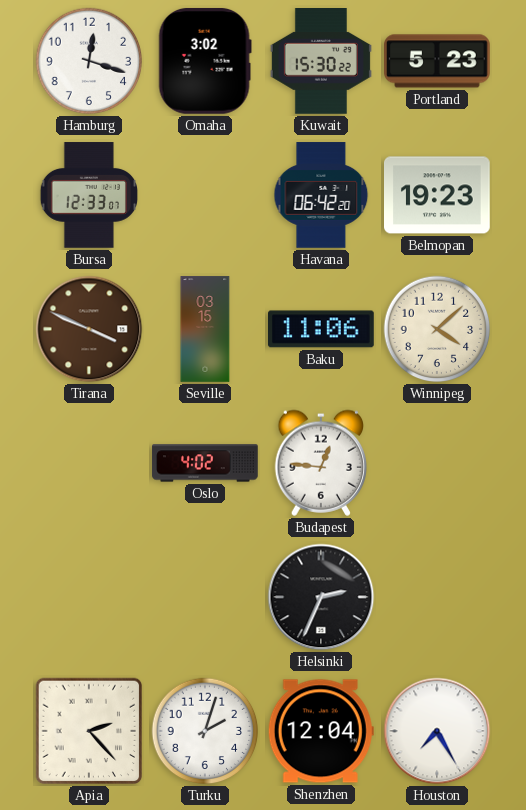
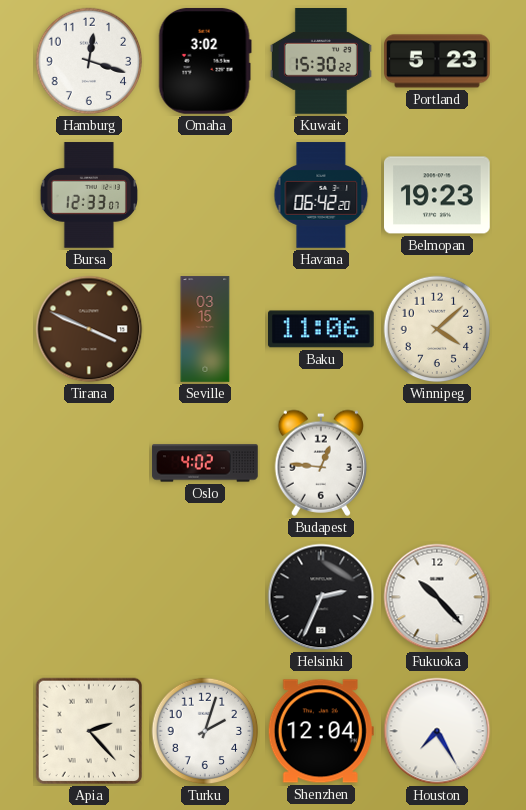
Fukuoka: none -> 10:23
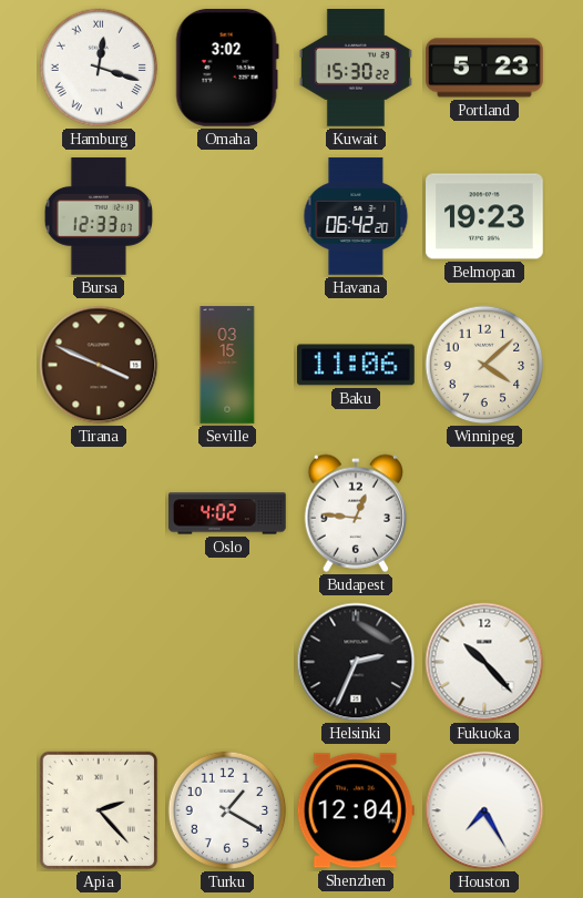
Hamburg numerals: Arabic -> Roman
Turku: 2:03 -> 1:20
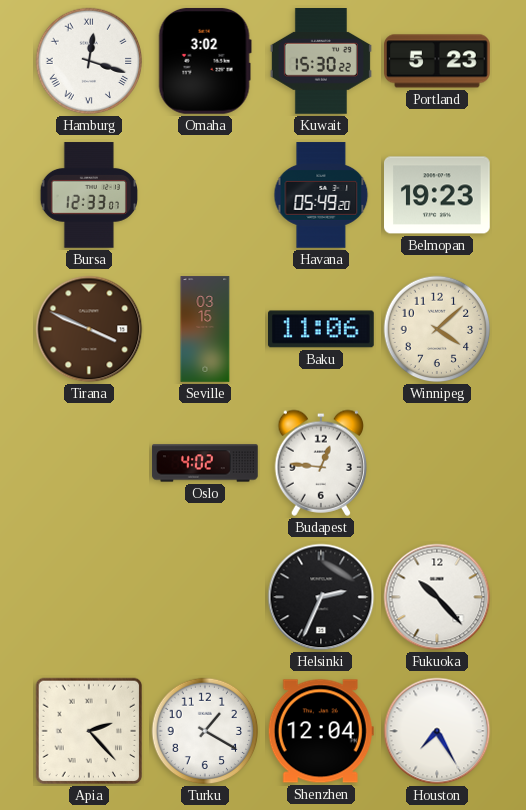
Havana: 06:42 -> 05:49
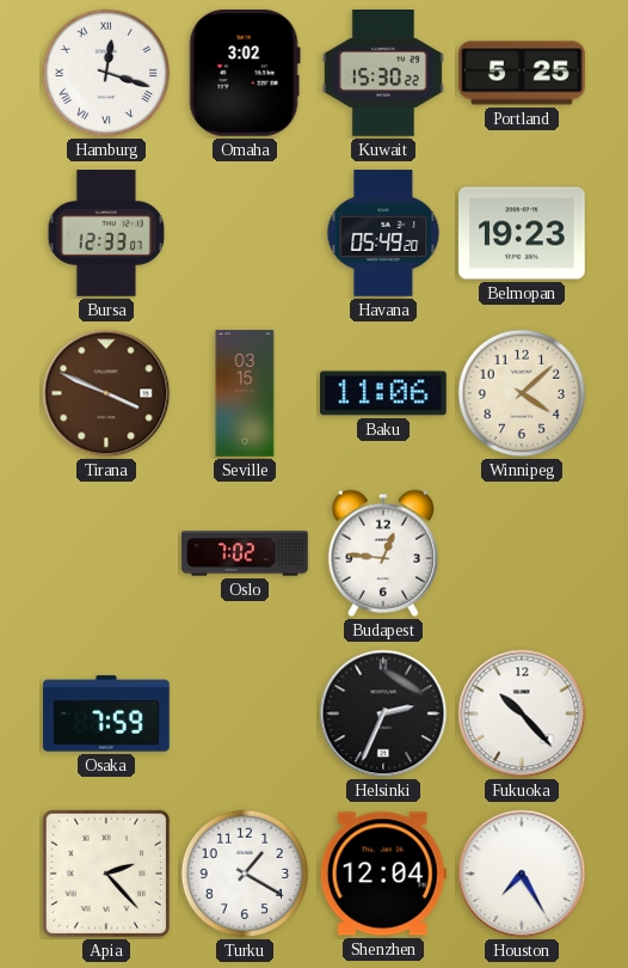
Portland: 5:23 -> 5:25
Oslo: 4:02 -> 7:02
Osaka: none -> 7:59
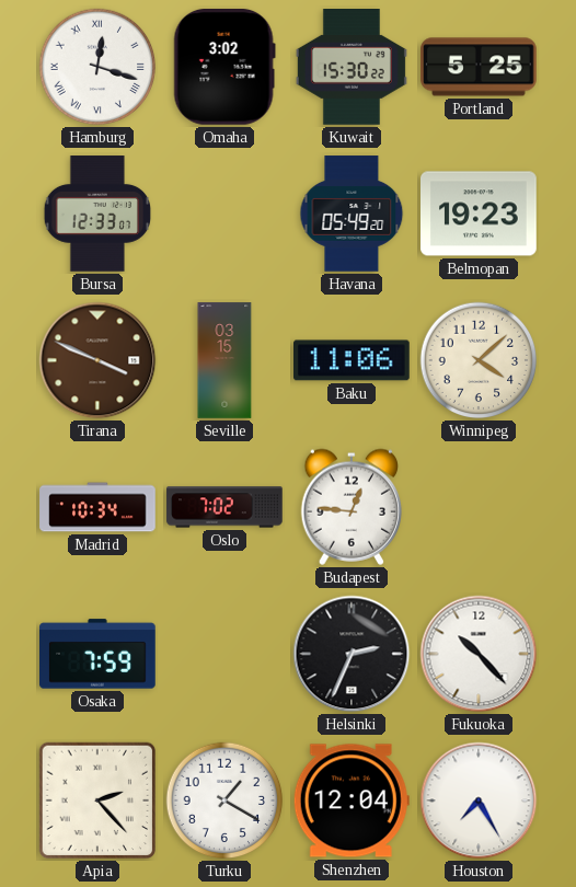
Madrid: none -> 10:34
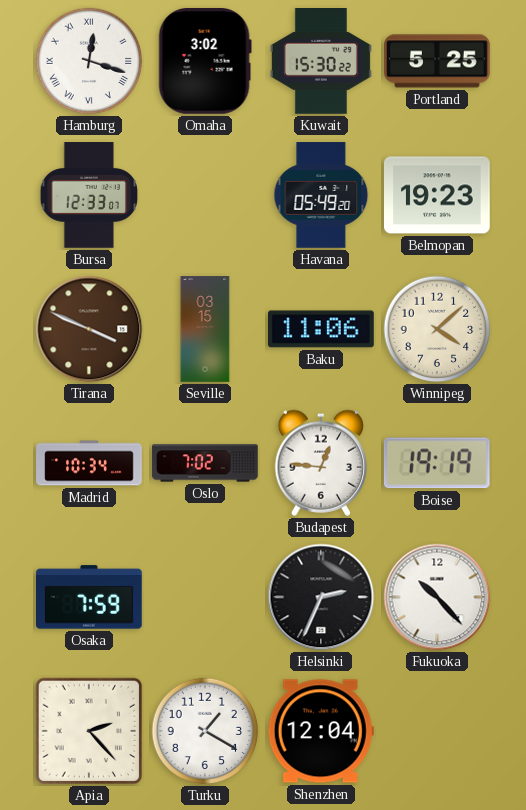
Boise: none -> 19:19
Houston: 7:25 -> none
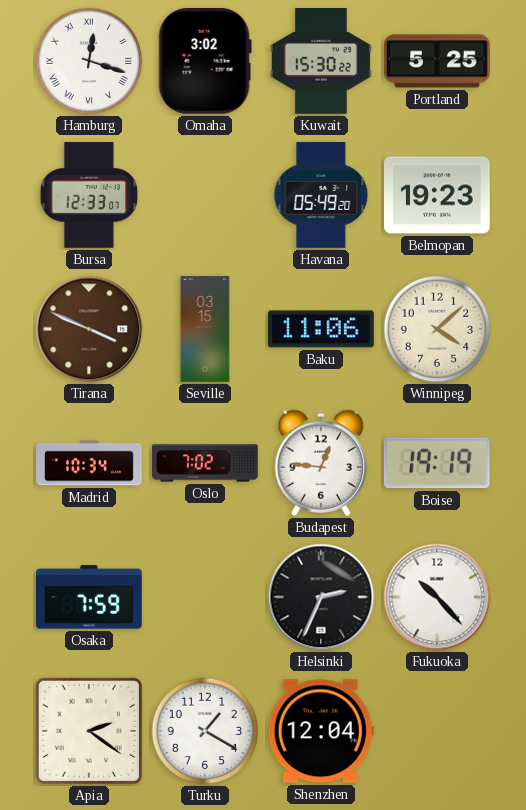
Apia: 2:23 -> 2:21
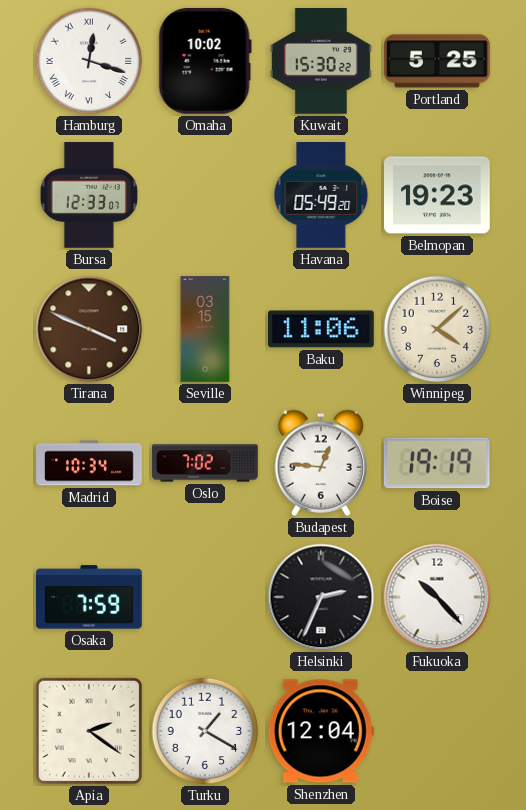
Omaha: 3:02 -> 10:02
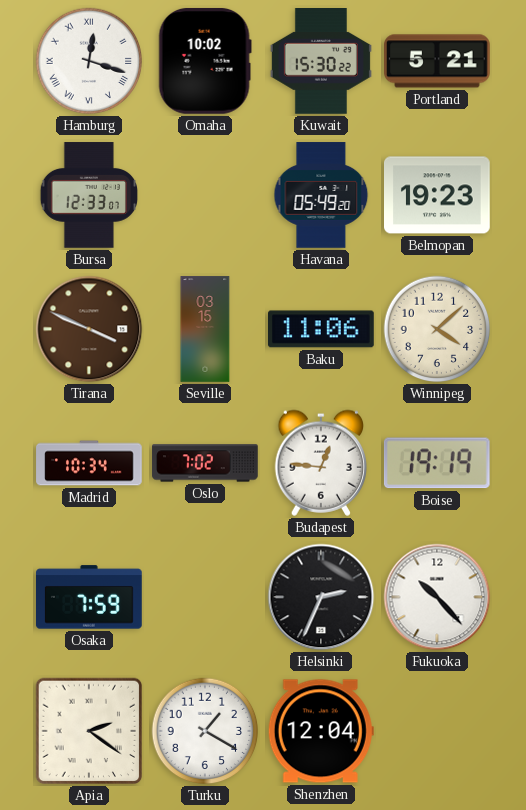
Portland: 5:25 -> 5:21
